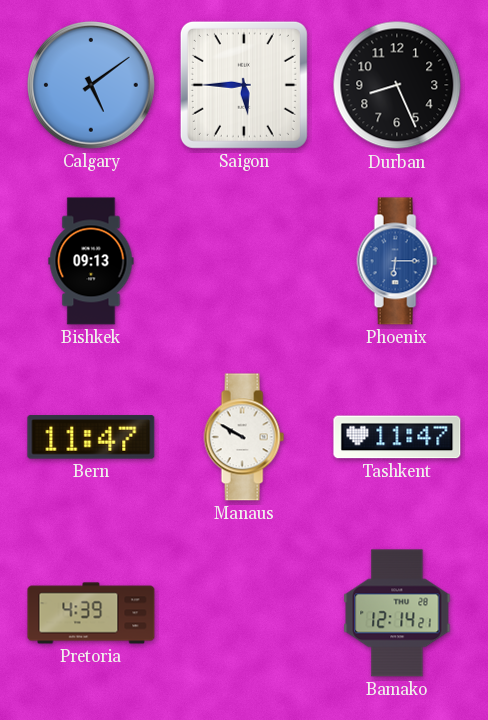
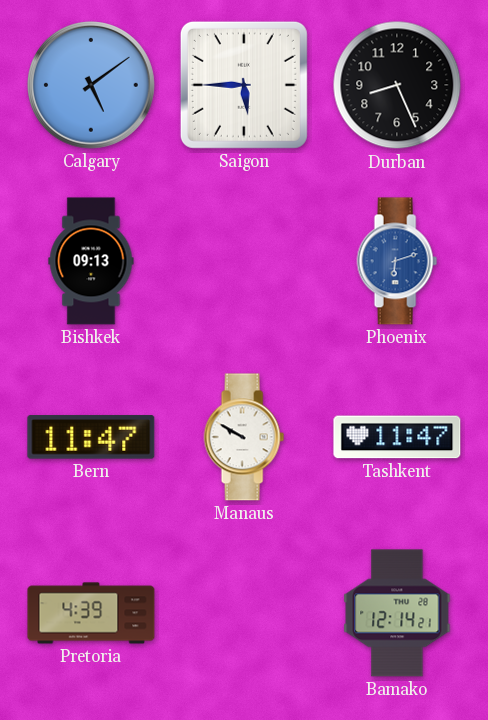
Phoenix: 6:15 -> 6:12
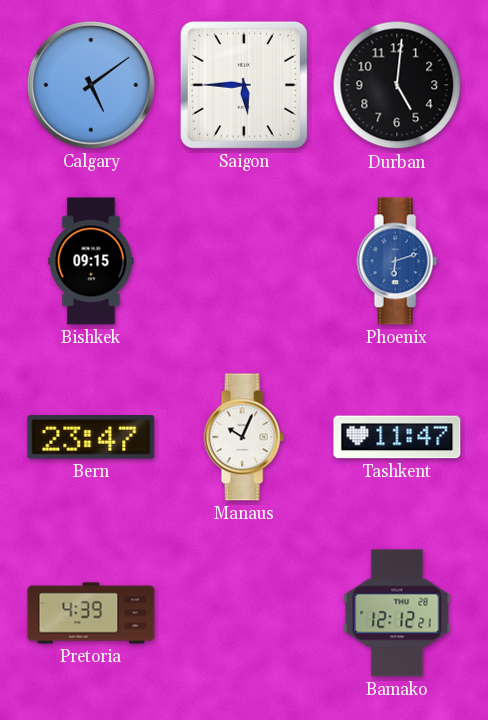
Durban: 8:26 -> 5:01
Bishkek: 09:13 -> 09:15
Bern: 11:47 -> 23:47
Manaus: 9:50 -> 10:04
Bamako: 12:14 -> 12:12
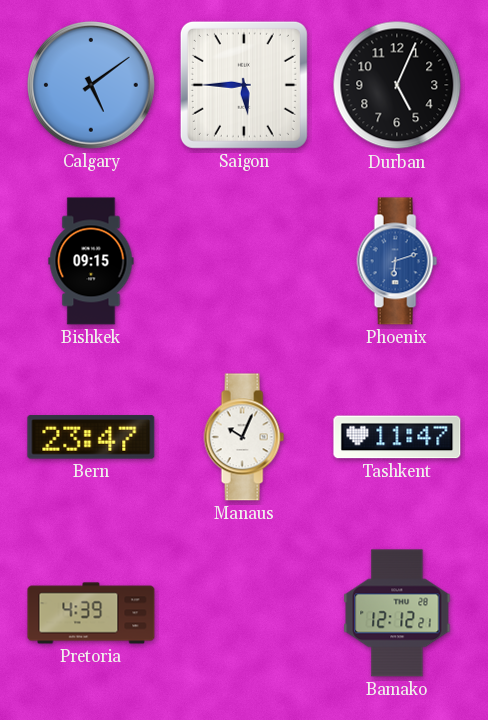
Durban: 5:01 -> 5:04
